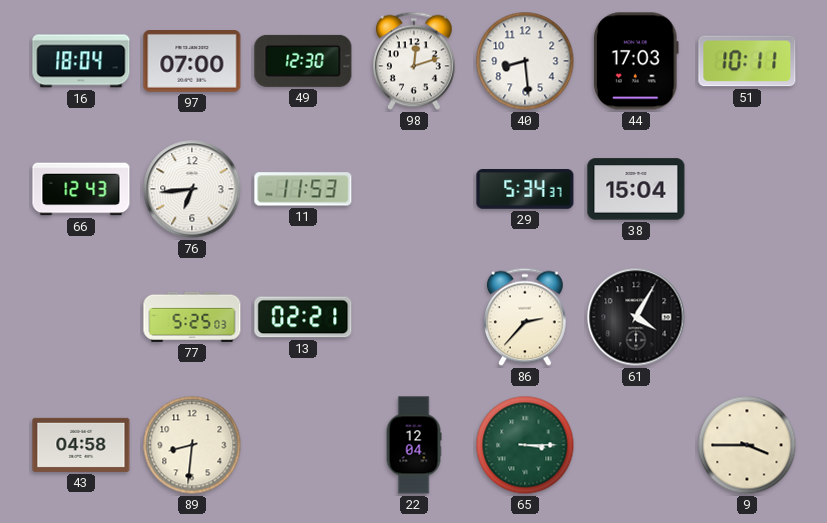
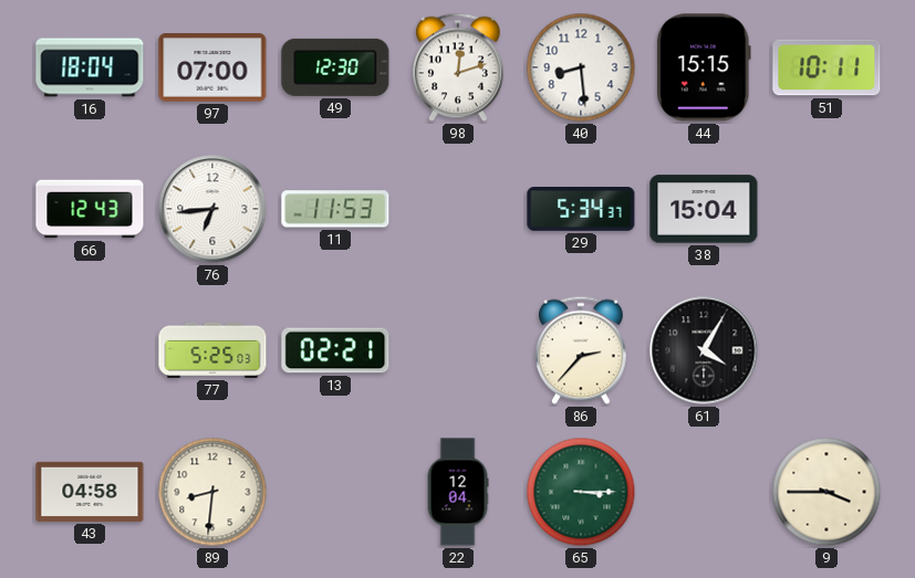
44: 17:03 -> 15:15
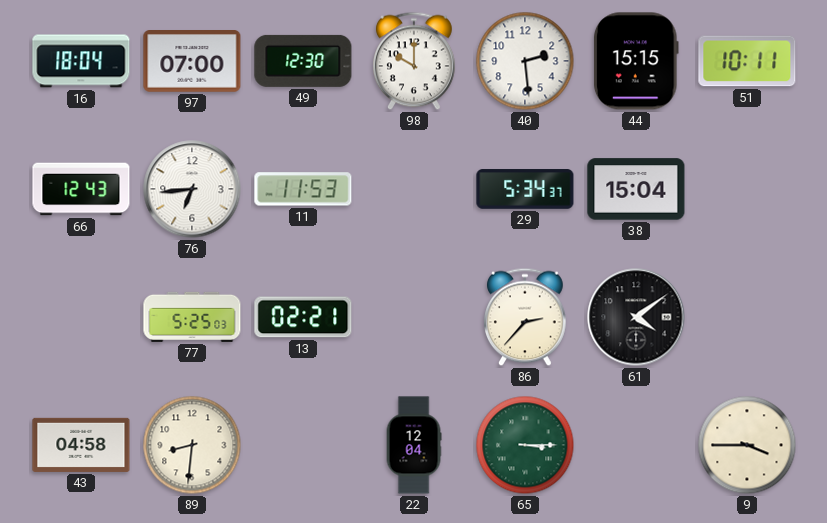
98: 12:12 -> 10:00
40: 8:29 -> 2:29
61: 4:05 -> 4:09
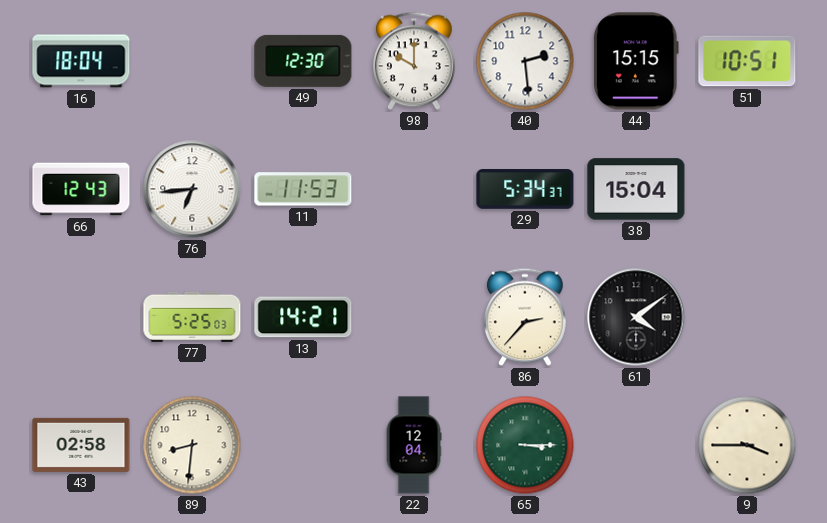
97: 07:00 -> none
51: 10:11 -> 10:51
13: 02:21 -> 14:21
43: 04:58 -> 02:58
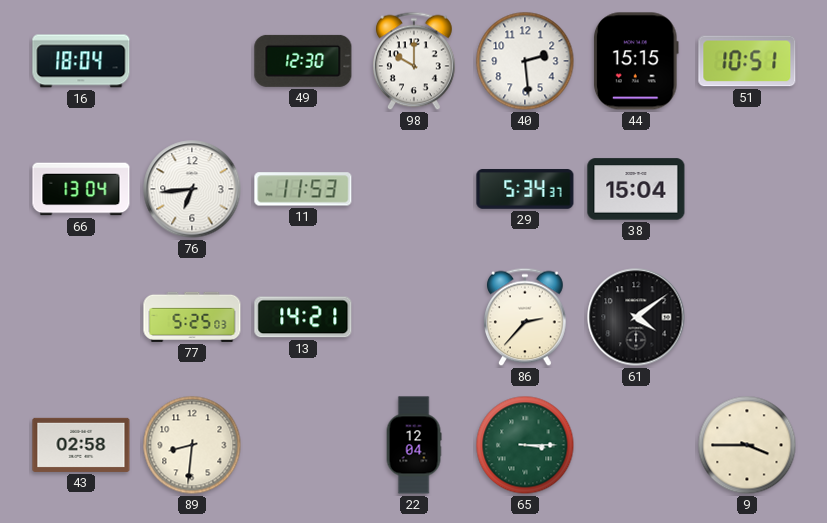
66: 12:43 -> 13:04
